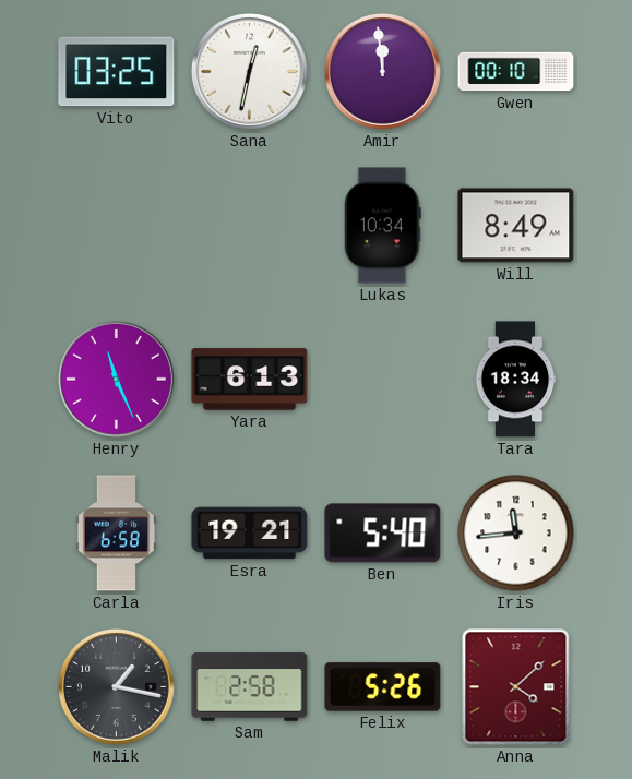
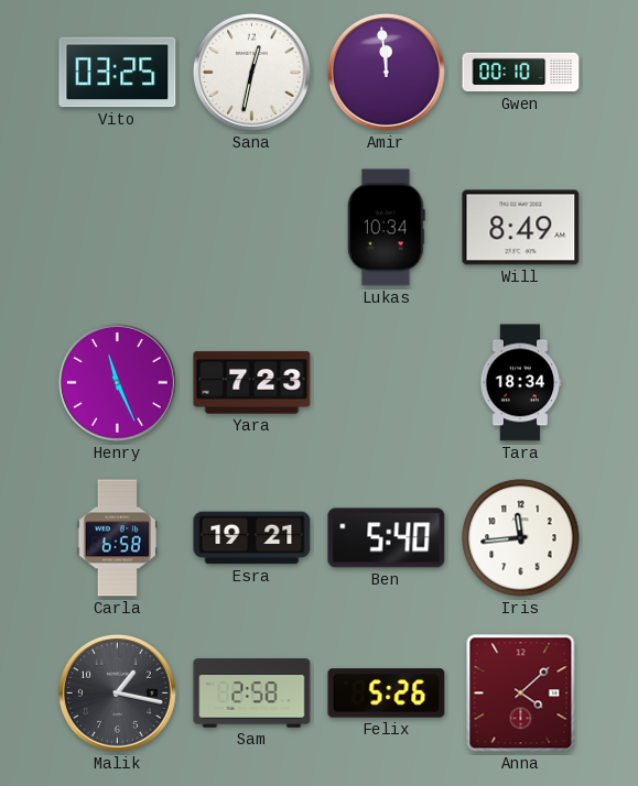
Yara: 6:13 -> 7:23
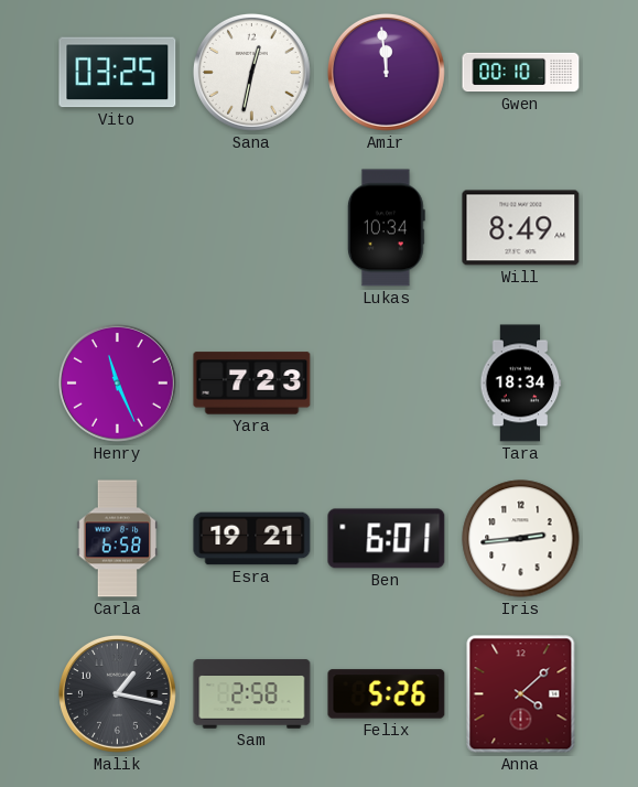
Ben: 5:40 -> 6:01
Iris: 11:44 -> 2:44
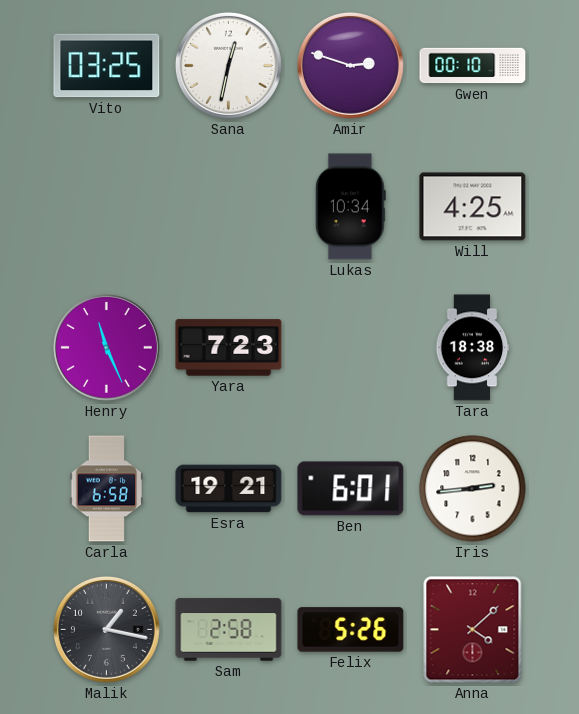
Amir: 11:59 -> 2:48
Will: 8:49 -> 4:25
Tara: 18:34 -> 18:38
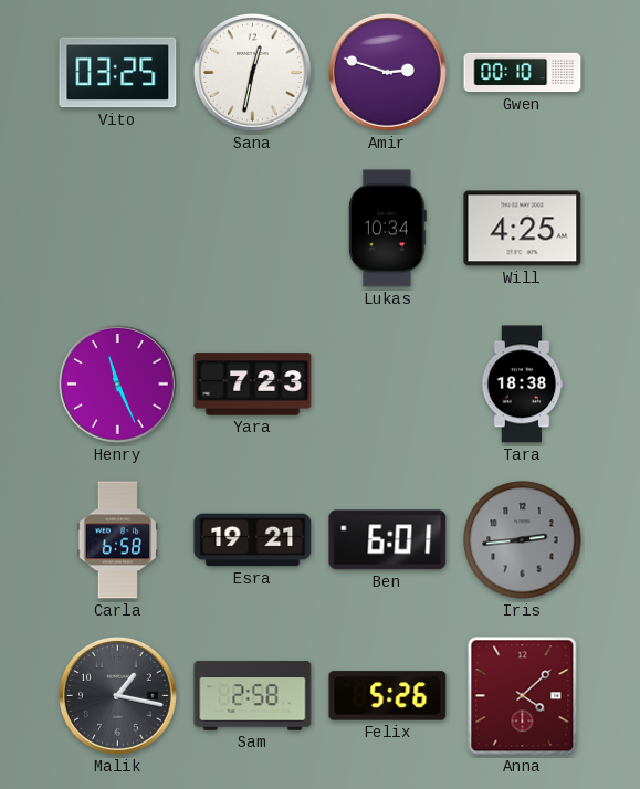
Iris dial: white -> grey
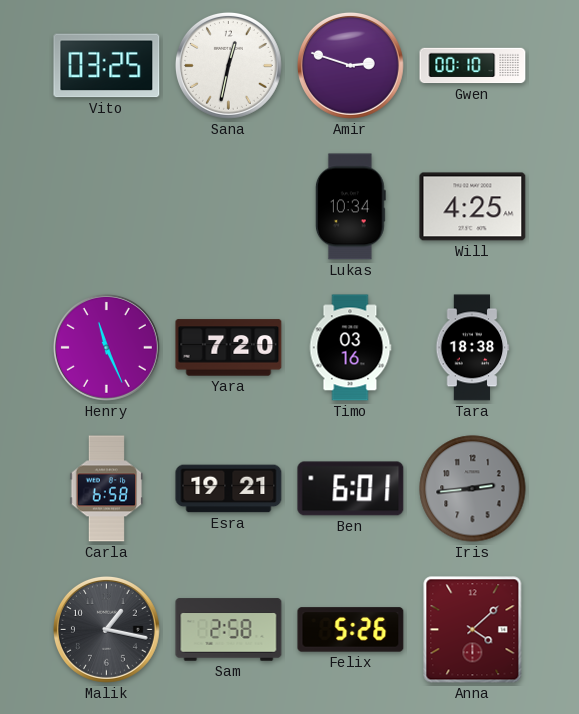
Yara: 7:23 -> 7:20
Timo: none -> 03:16
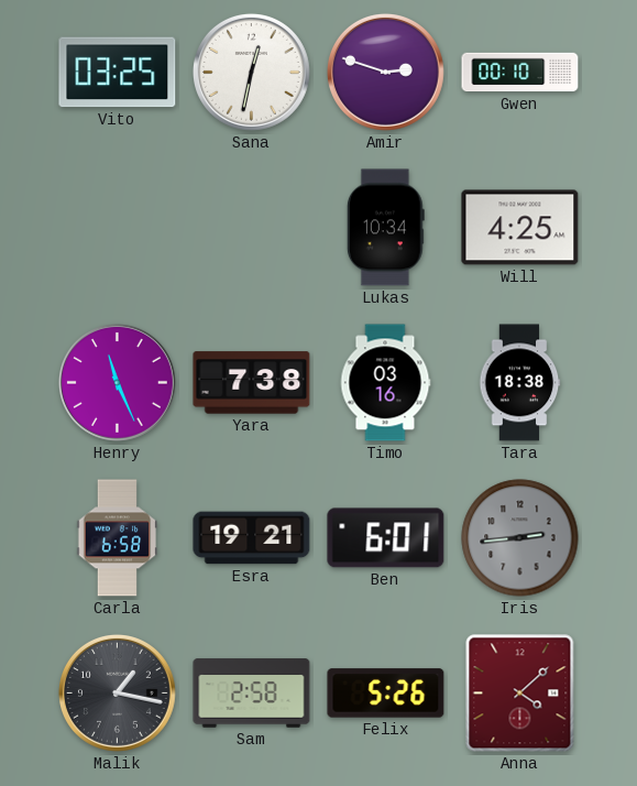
Yara: 7:20 -> 7:38
